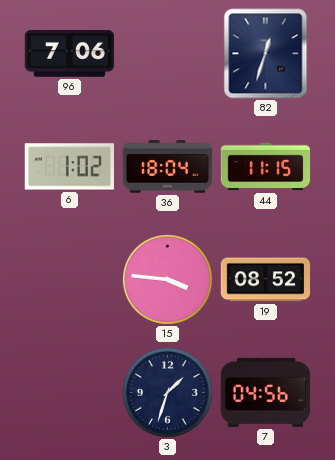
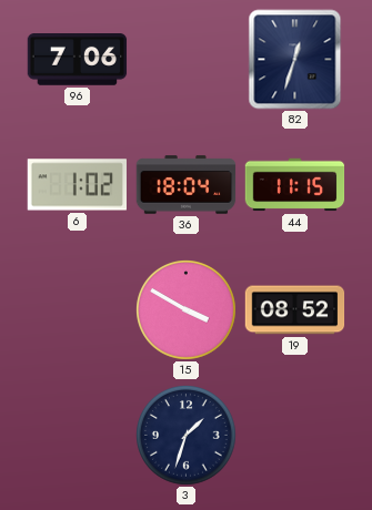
15: 3:46 -> 3:50
7: 04:56 -> none
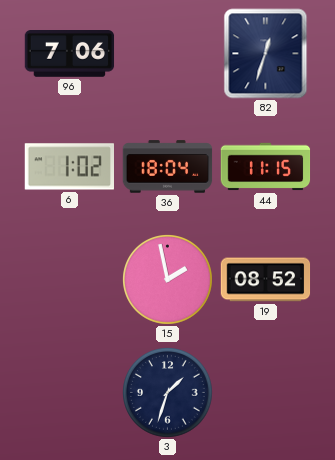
15: 3:50 -> 1:58
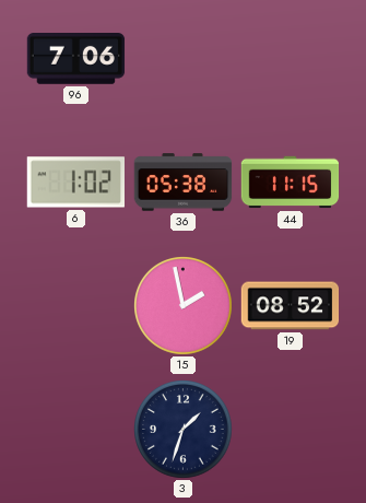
82: 12:33 -> none
36: 18:04 -> 05:38
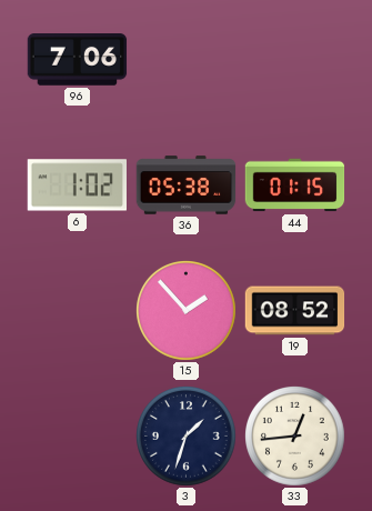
44: 11:15 -> 01:15
15: 1:58 -> 1:53
33: none -> 12:44
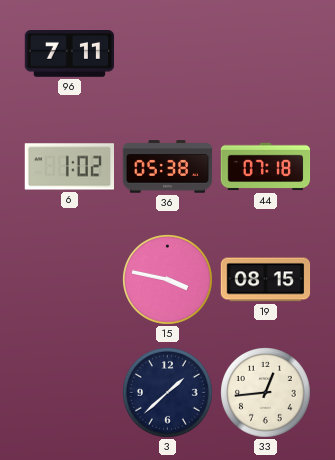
96: 7:06 -> 7:11
44: 01:15 -> 07:18
15: 1:53 -> 3:47
19: 08:52 -> 08:15
3: 1:33 -> 1:38
